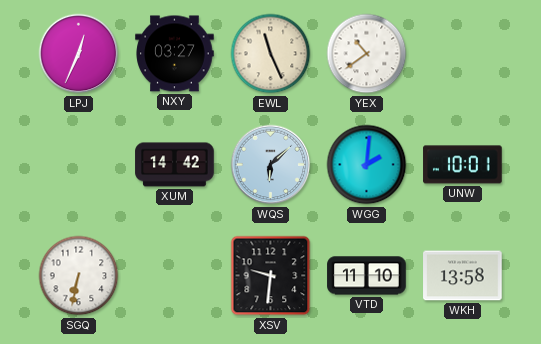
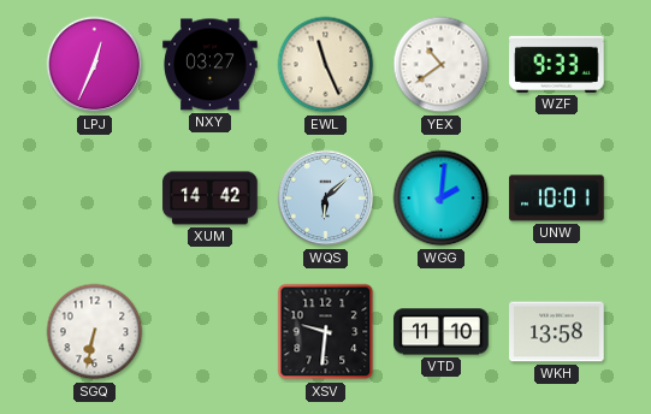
WZF: none -> 9:33
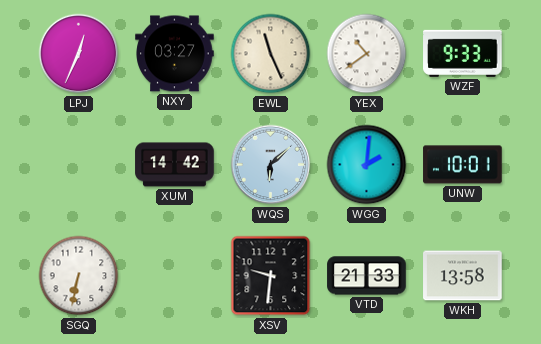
VTD: 11:10 -> 21:33
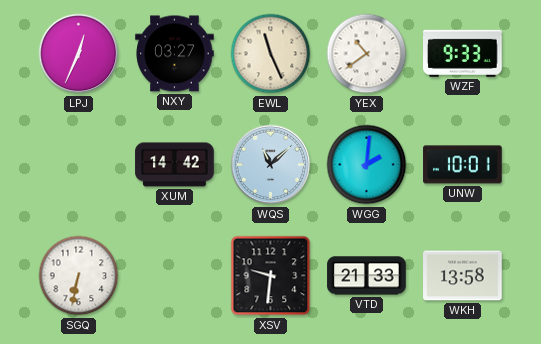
WQS: 6:08 -> 11:08
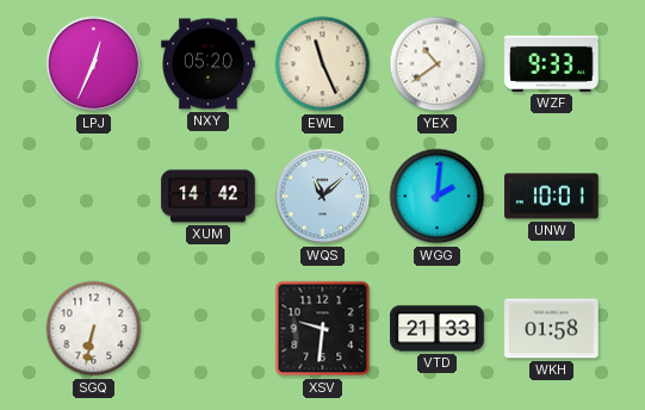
NXY: 03:27 -> 05:20
WKH: 13:58 -> 01:58
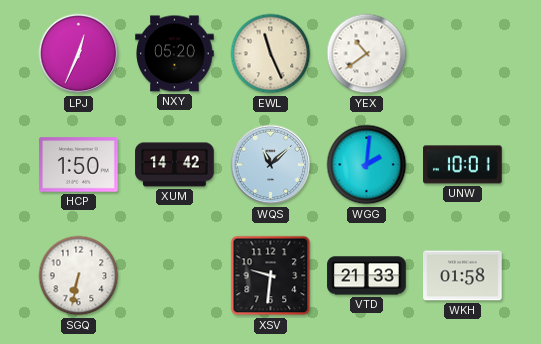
WZF: 9:33 -> none
HCP: none -> 1:50
